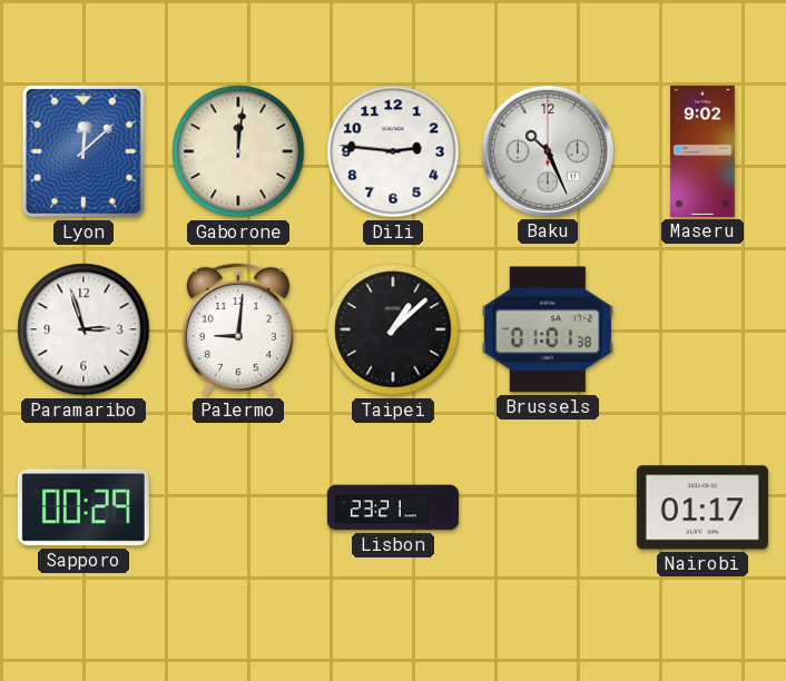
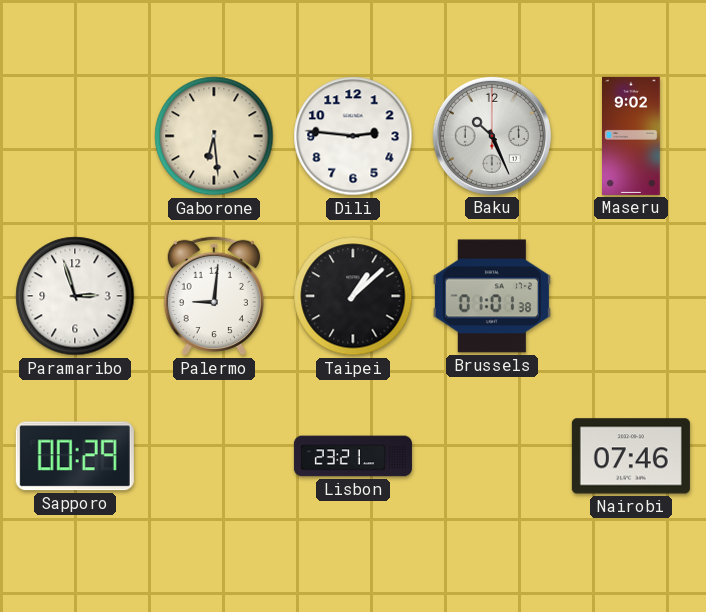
Lyon: 12:08 -> none
Gaborone: 12:01 -> 6:29
Nairobi: 01:17 -> 07:46
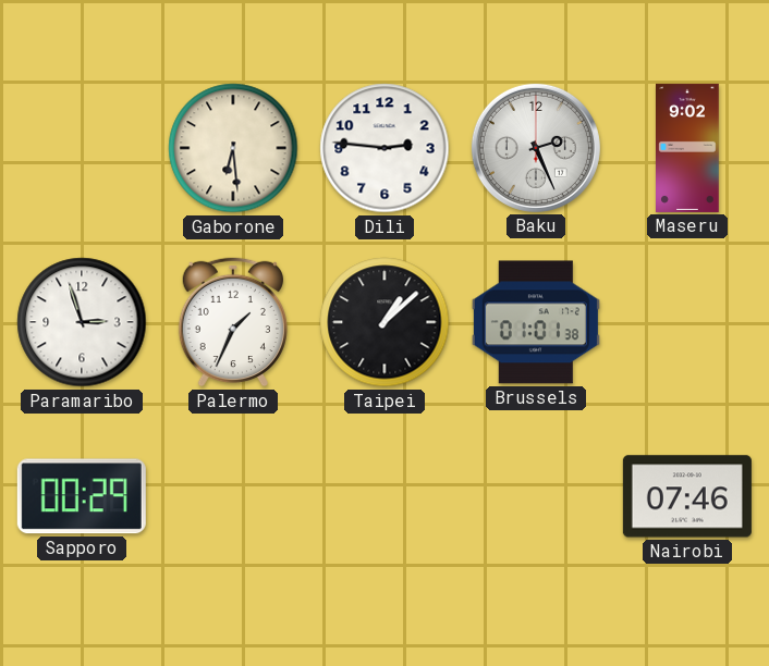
Baku: 10:26 -> 2:26
Palermo: 9:01 -> 1:34
Lisbon: 23:21 -> none
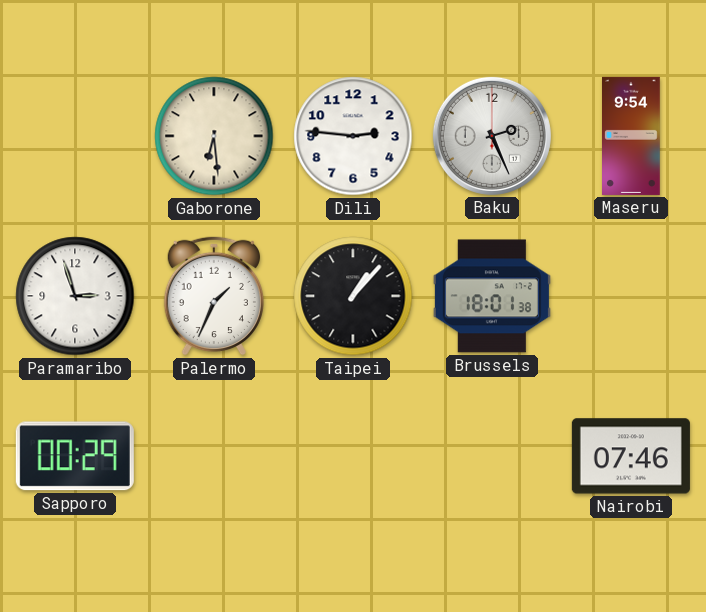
Maseru: 9:02 -> 9:54
Taipei: 1:08 -> 1:07
Brussels: 01:01 -> 18:01
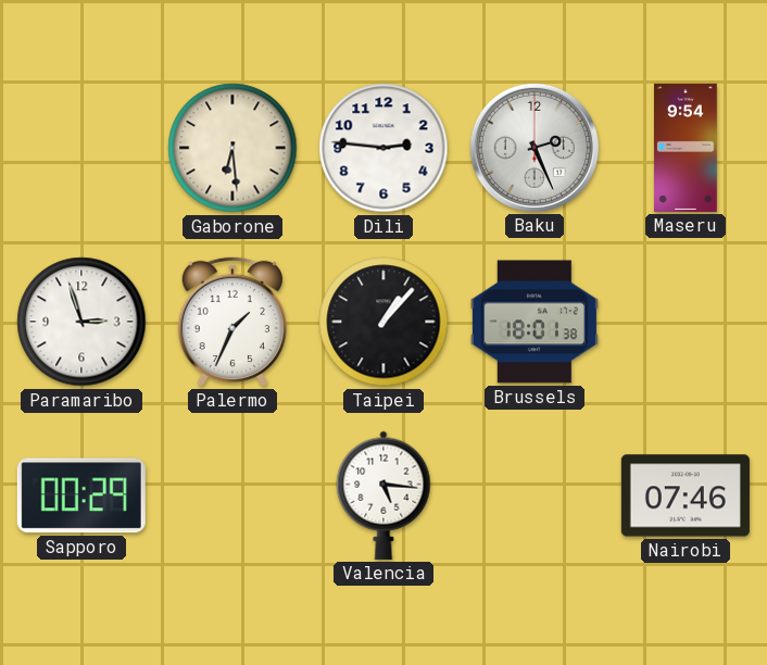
Valencia: none -> 5:16
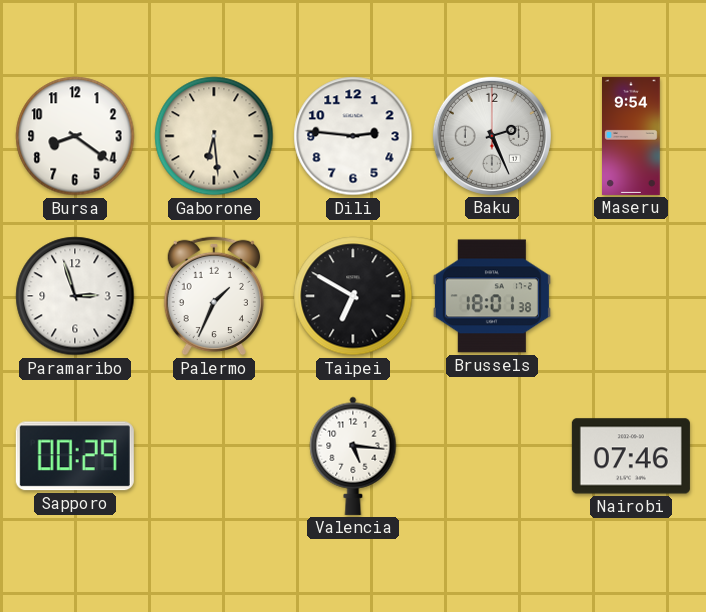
Bursa: none -> 8:21
Taipei: 1:07 -> 6:50
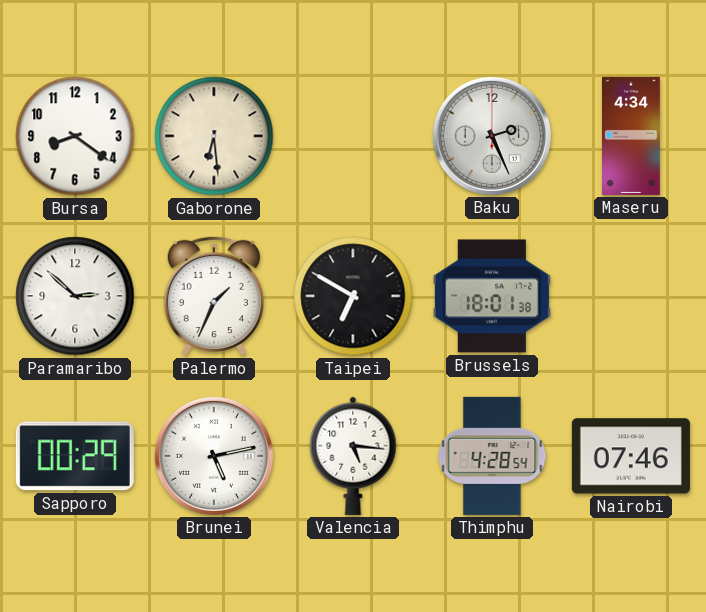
Dili: 2:46 -> none
Maseru: 9:54 -> 4:34
Paramaribo: 2:57 -> 2:52
Brunei: none -> 5:13
Thimphu: none -> 4:28
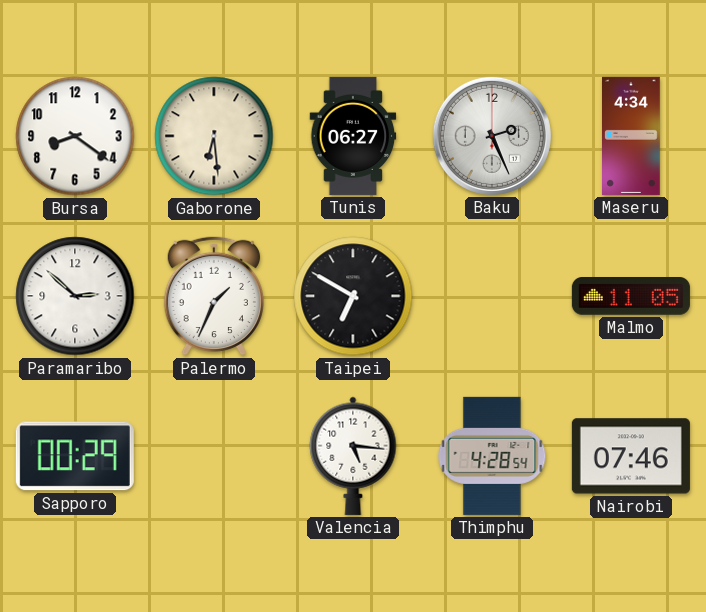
Tunis: none -> 06:27
Brussels: 18:01 -> none
Malmo: none -> 11:05
Brunei: 5:13 -> none
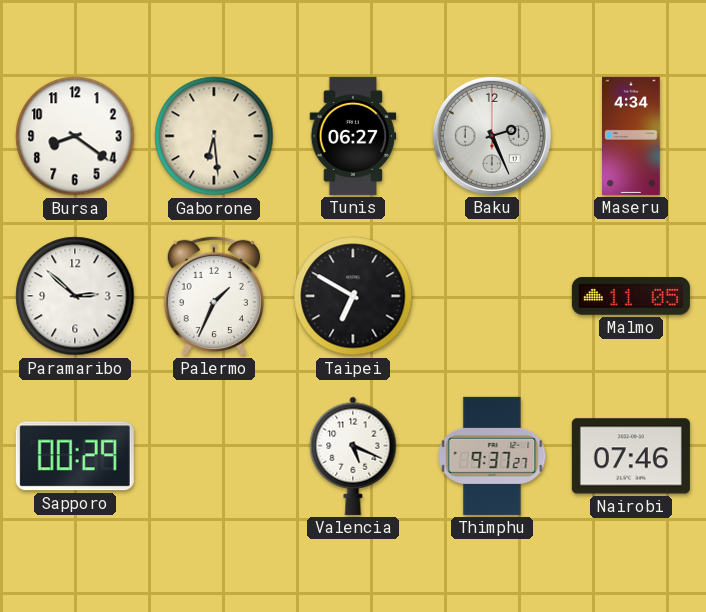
Valencia: 5:16 -> 5:19
Thimphu: 4:28 -> 9:37
